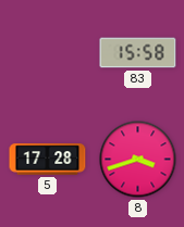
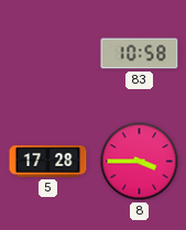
83: 15:58 -> 10:58
8: 3:42 -> 3:45
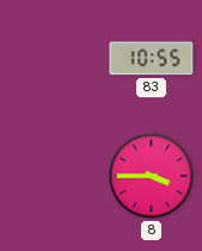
83: 10:58 -> 10:55
5: 17:28 -> none
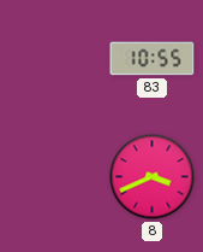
8: 3:45 -> 3:41
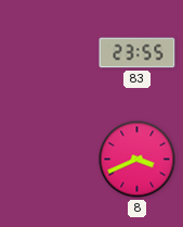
83: 10:55 -> 23:55
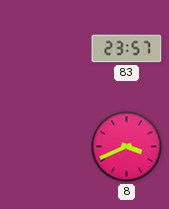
83: 23:55 -> 23:57
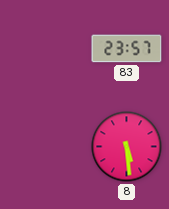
8: 3:41 -> 5:29
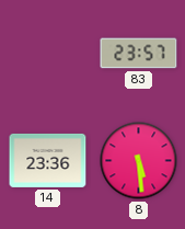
14: none -> 23:36
